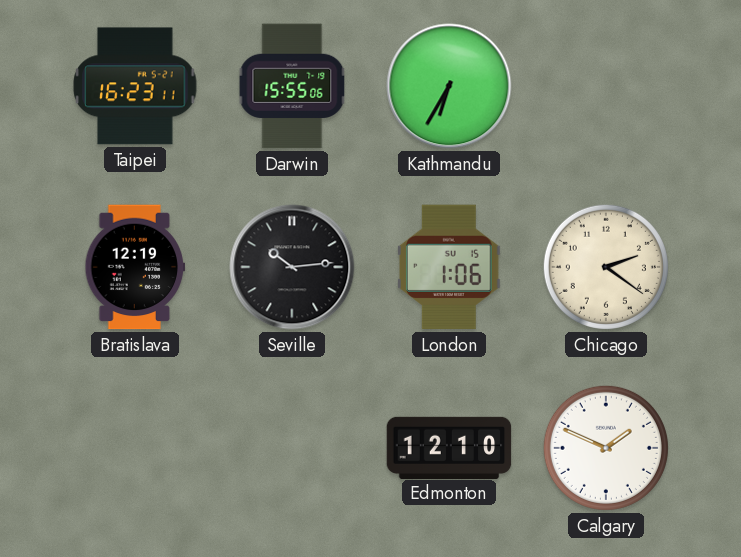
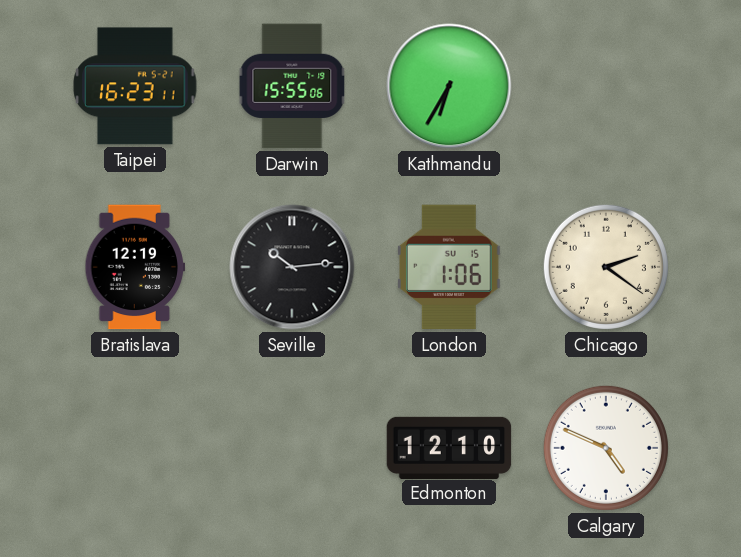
Calgary: 1:49 -> 4:49
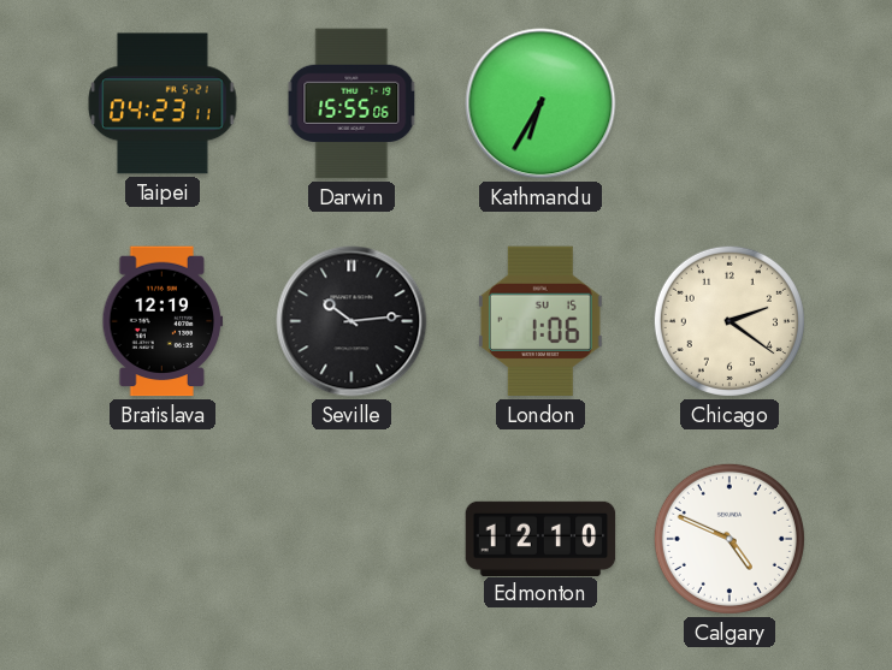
Taipei: 16:23 -> 04:23
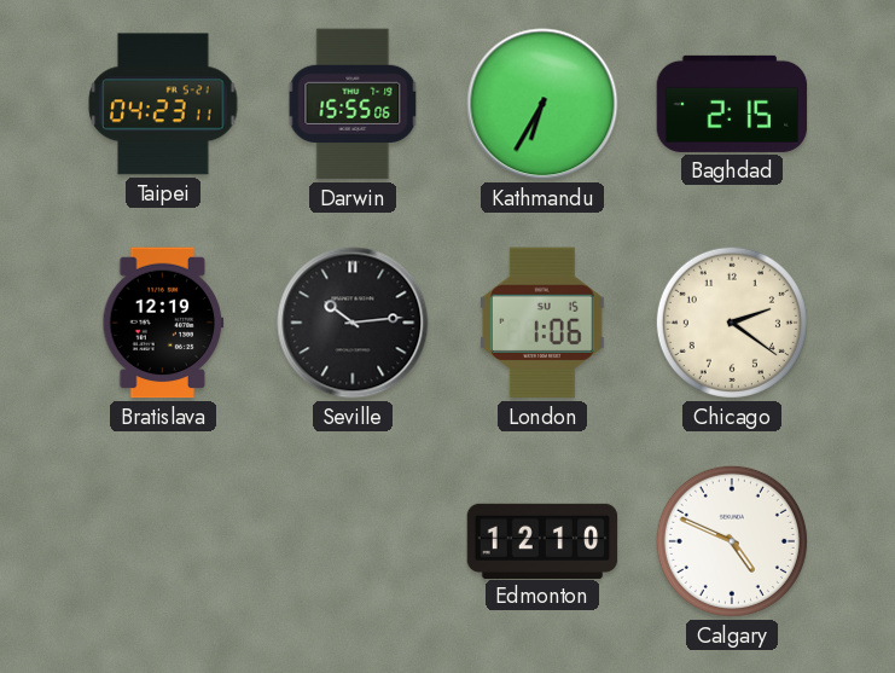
Baghdad: none -> 2:15
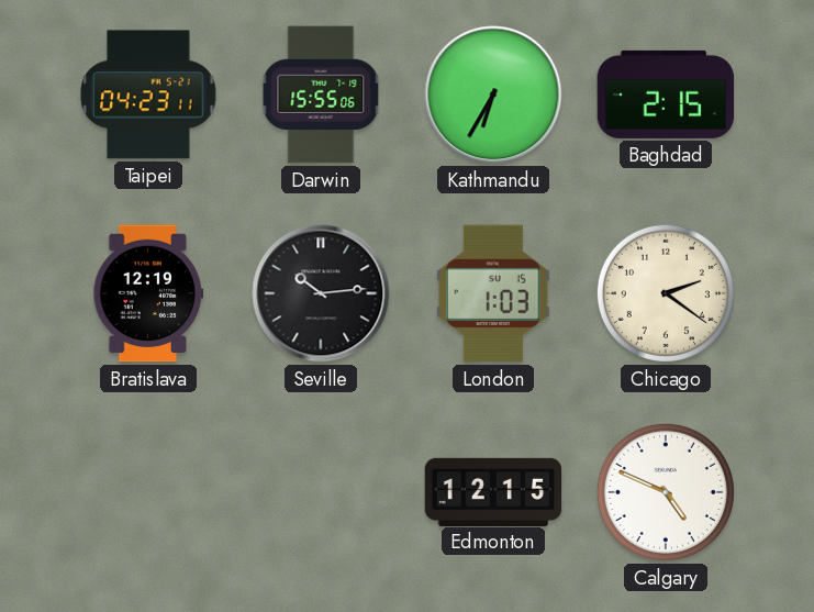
London: 1:06 -> 1:03
Edmonton: 12:10 -> 12:15
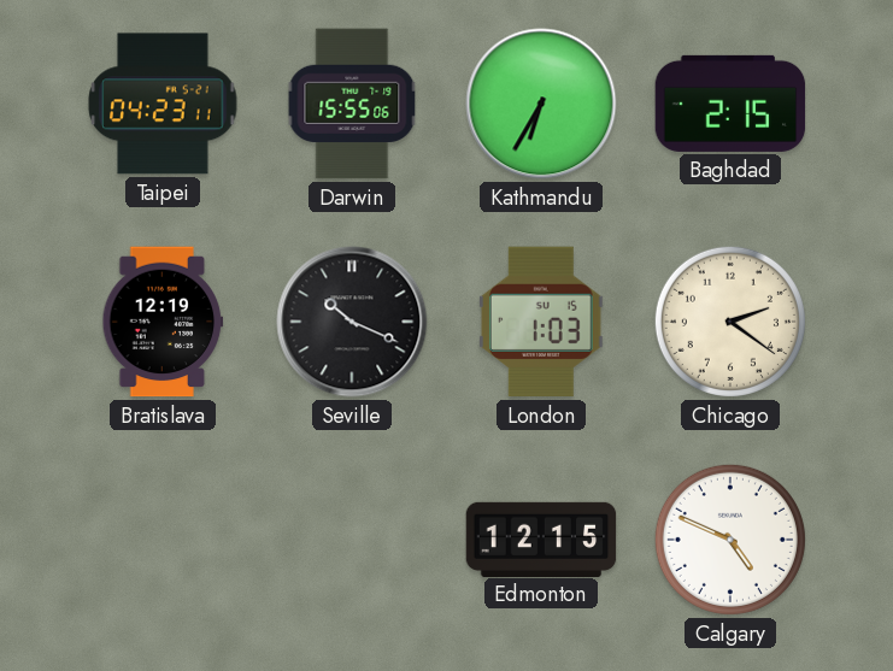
Seville: 10:14 -> 10:19
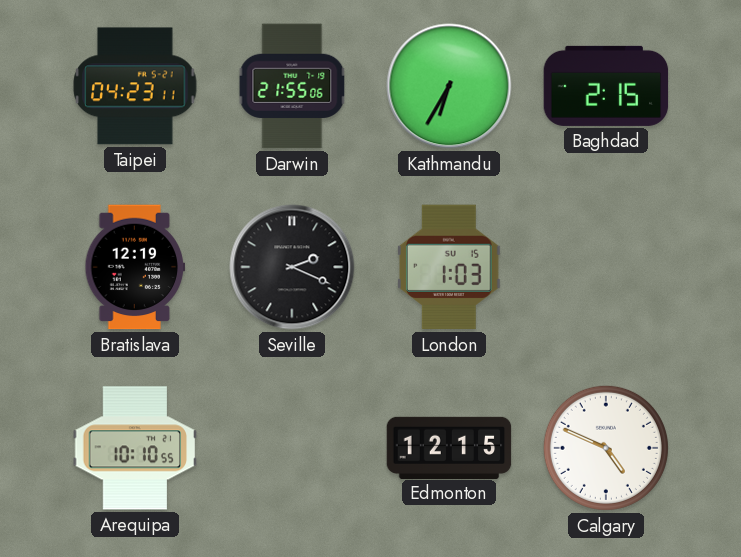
Darwin: 15:55 -> 21:55
Seville: 10:19 -> 2:19
Chicago: 2:21 -> none
Arequipa: none -> 10:10
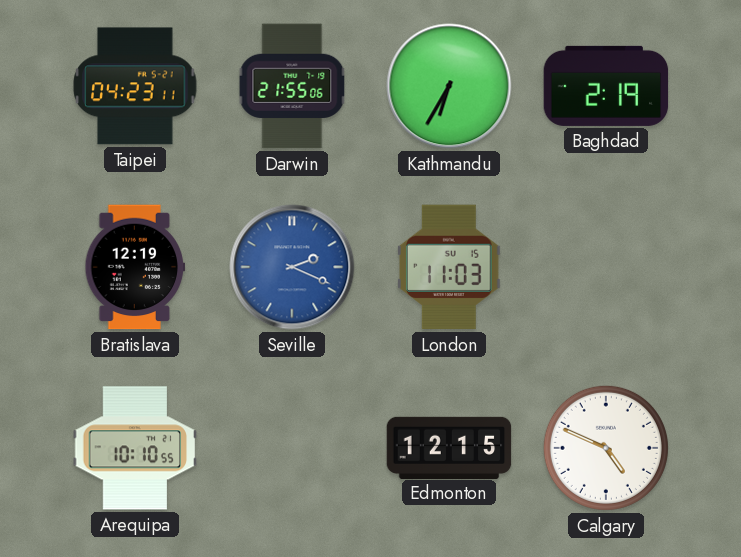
Baghdad: 2:15 -> 2:19
Seville dial: black -> blue
London: 1:03 -> 11:03
